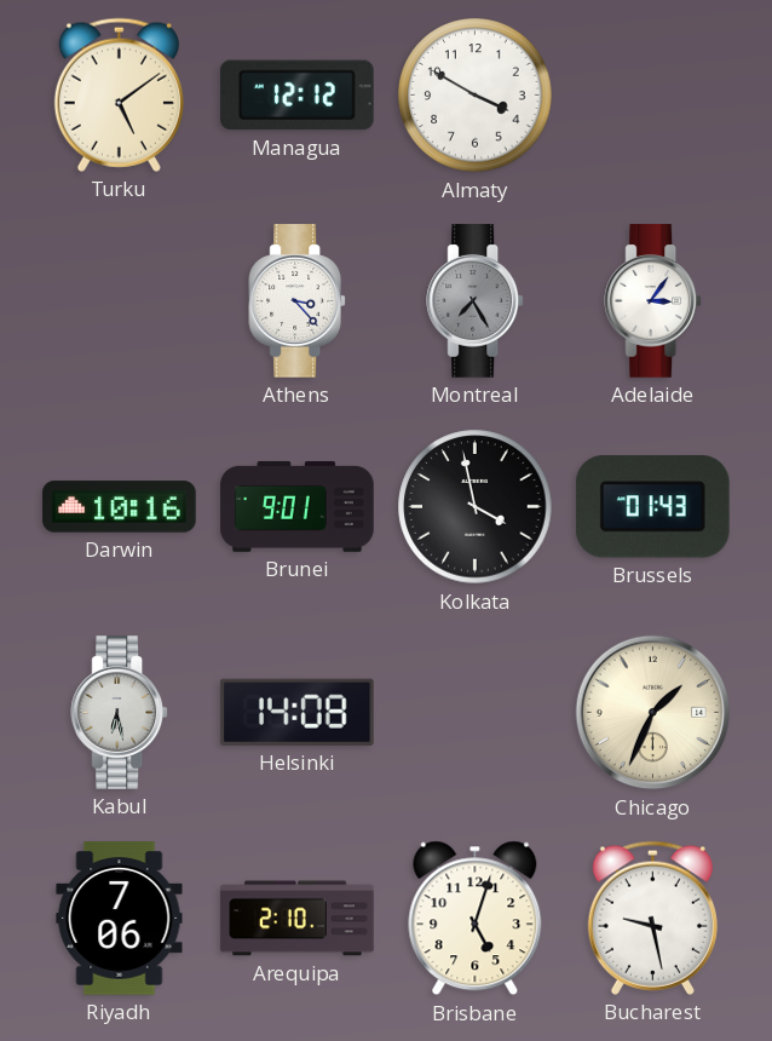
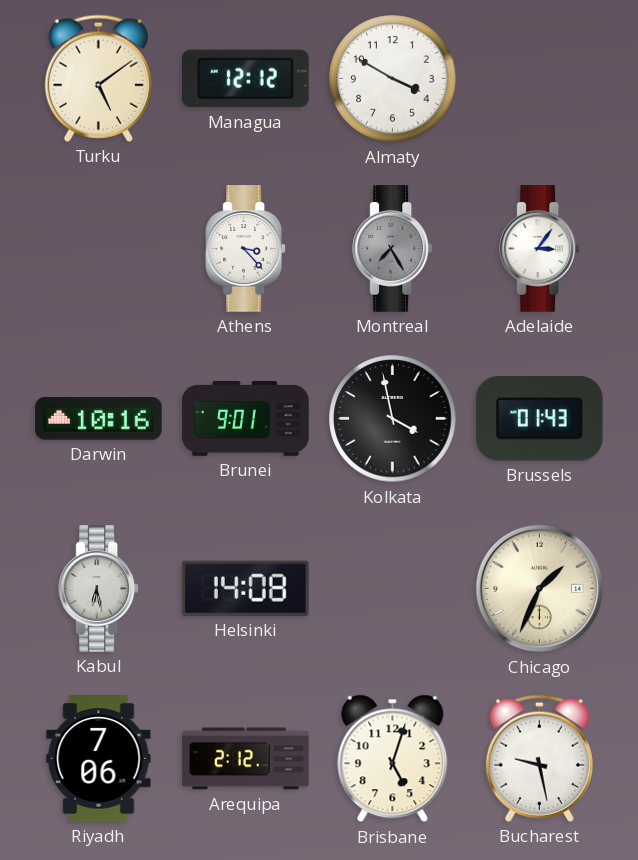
Arequipa: 2:10 -> 2:12
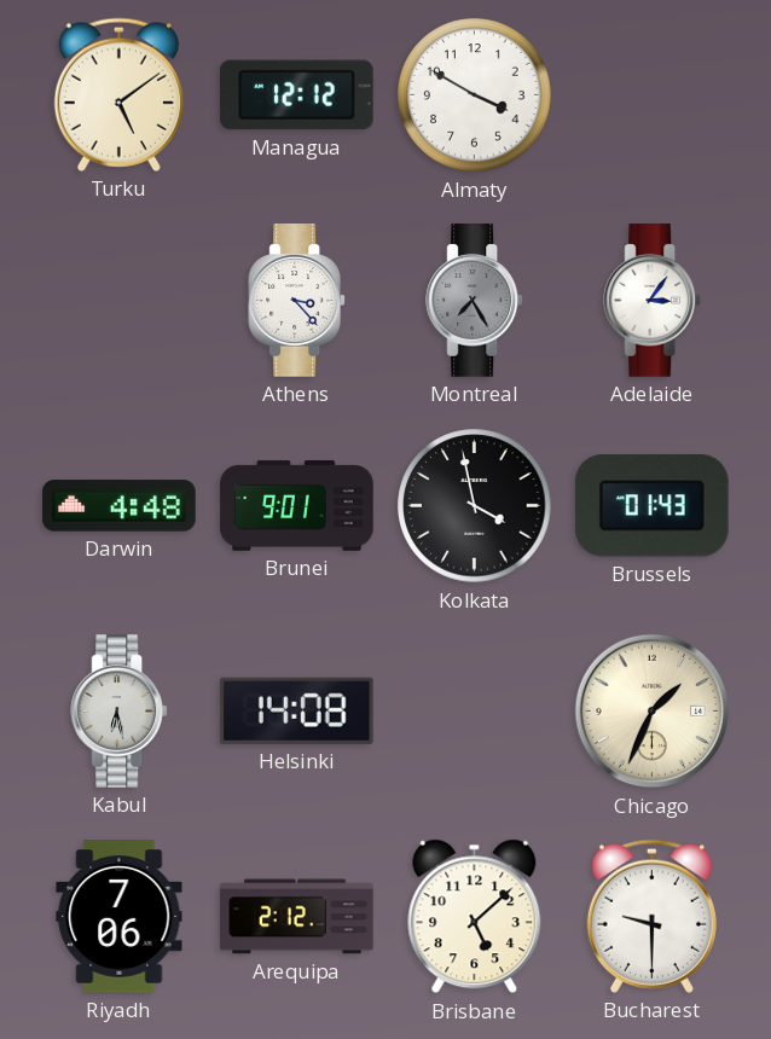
Darwin: 10:16 -> 4:48
Brisbane: 5:03 -> 5:08
Bucharest: 9:28 -> 9:30
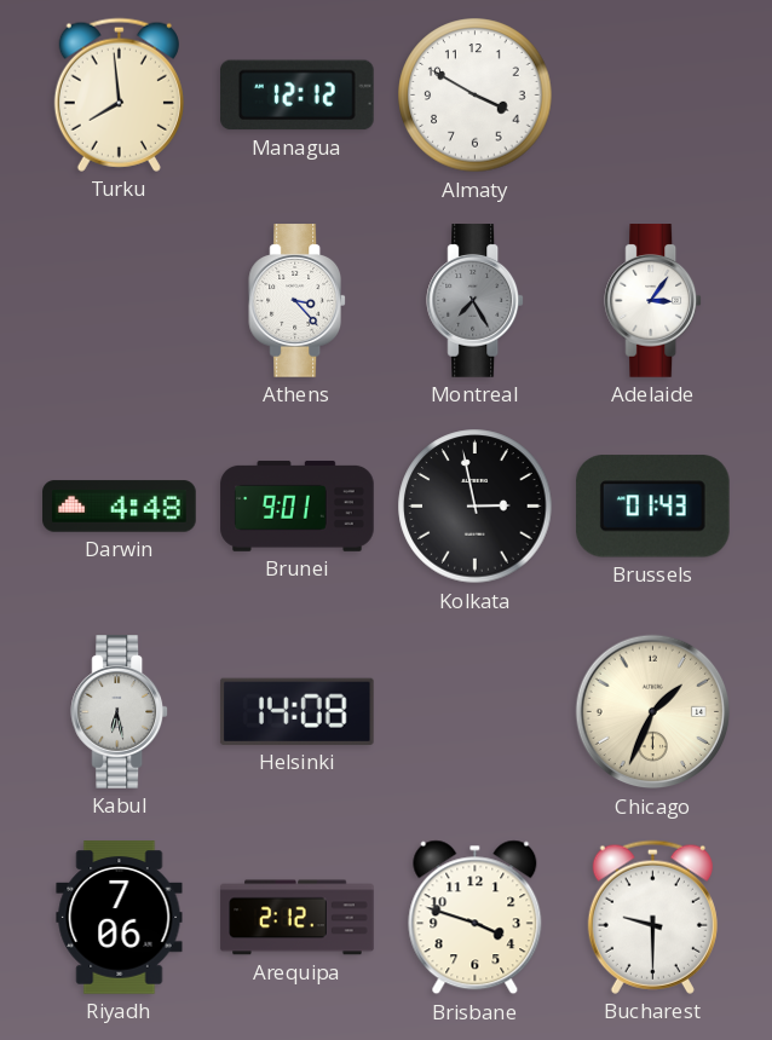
Turku: 5:09 -> 7:59
Kolkata: 3:58 -> 2:58
Brisbane: 5:08 -> 3:48
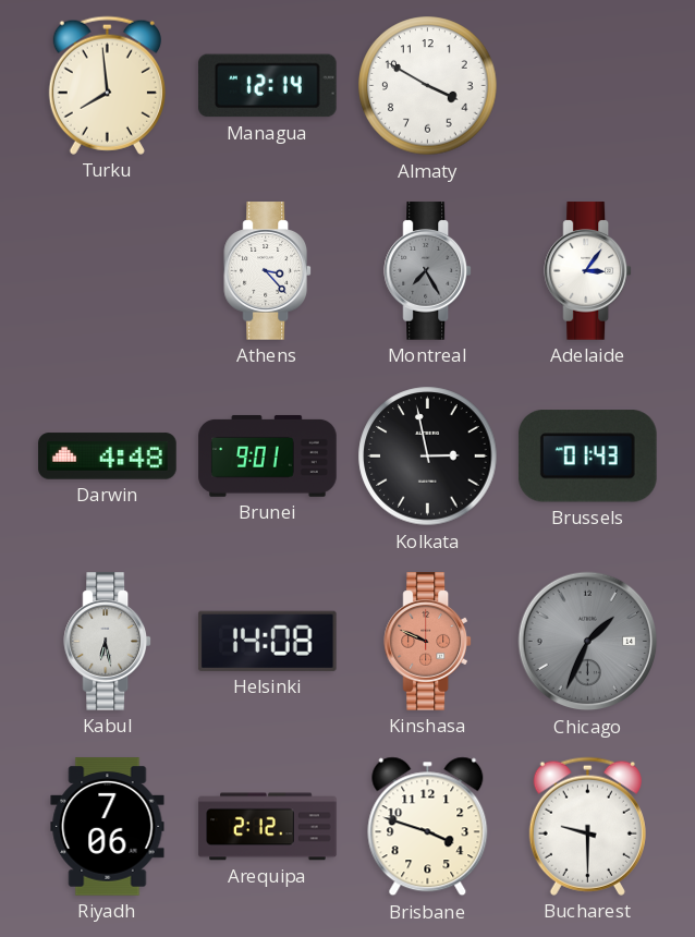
Managua: 12:12 -> 12:14
Kinshasa: none -> 9:49
Chicago dial: cream -> grey
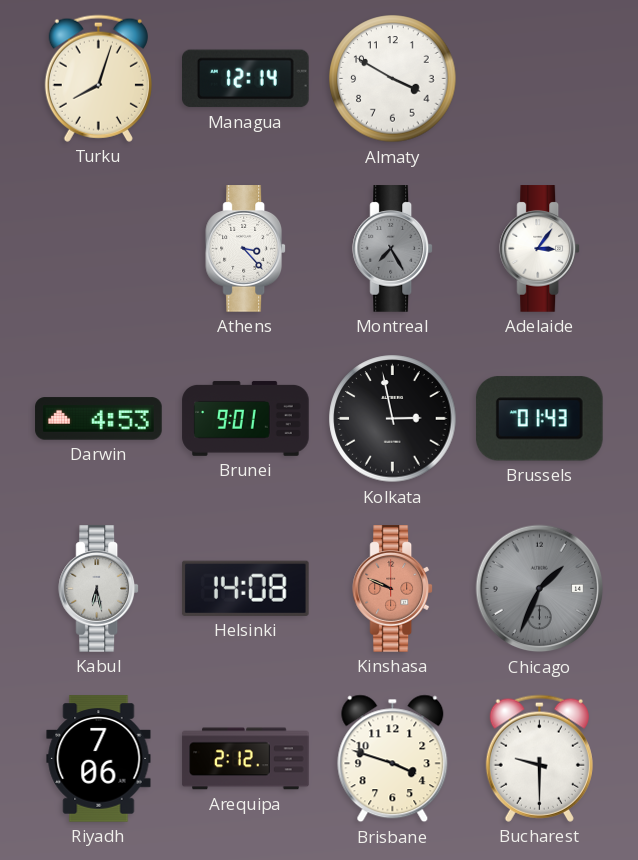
Turku: 7:59 -> 8:03
Darwin: 4:48 -> 4:53
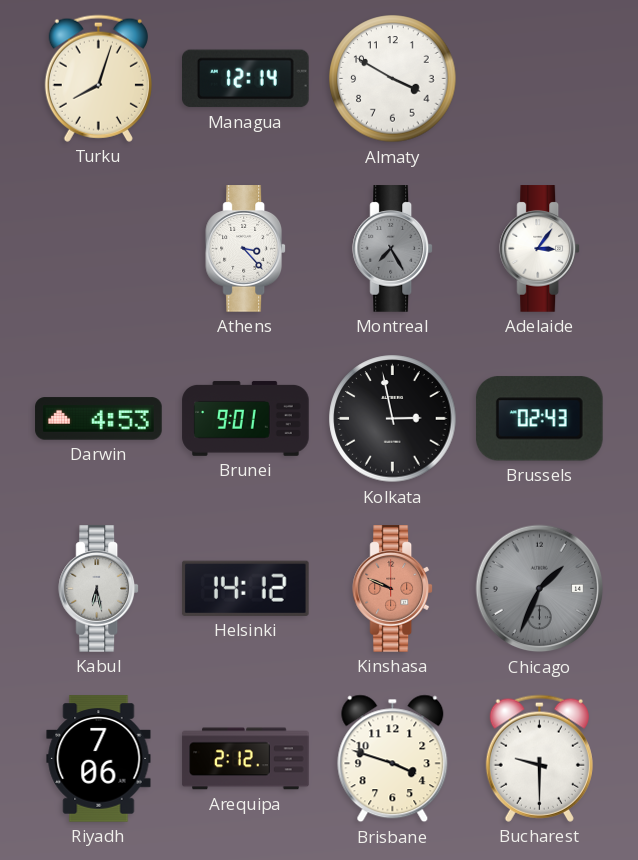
Brussels: 01:43 -> 02:43
Helsinki: 14:08 -> 14:12
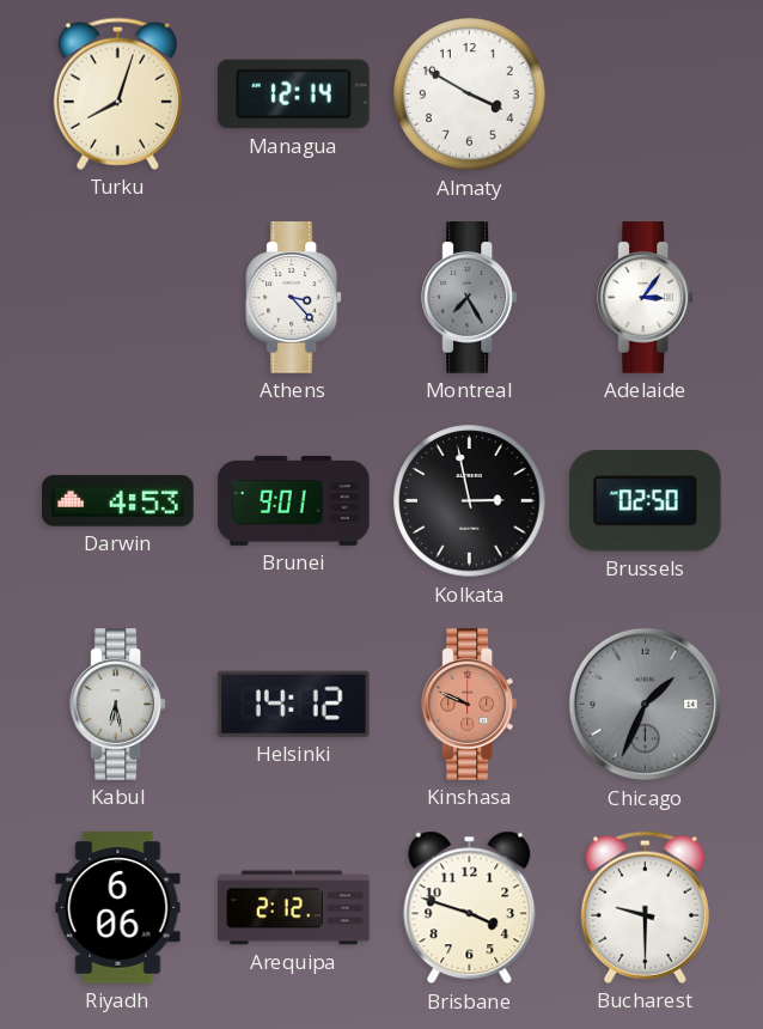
Brussels: 02:43 -> 02:50
Riyadh: 7:06 -> 6:06
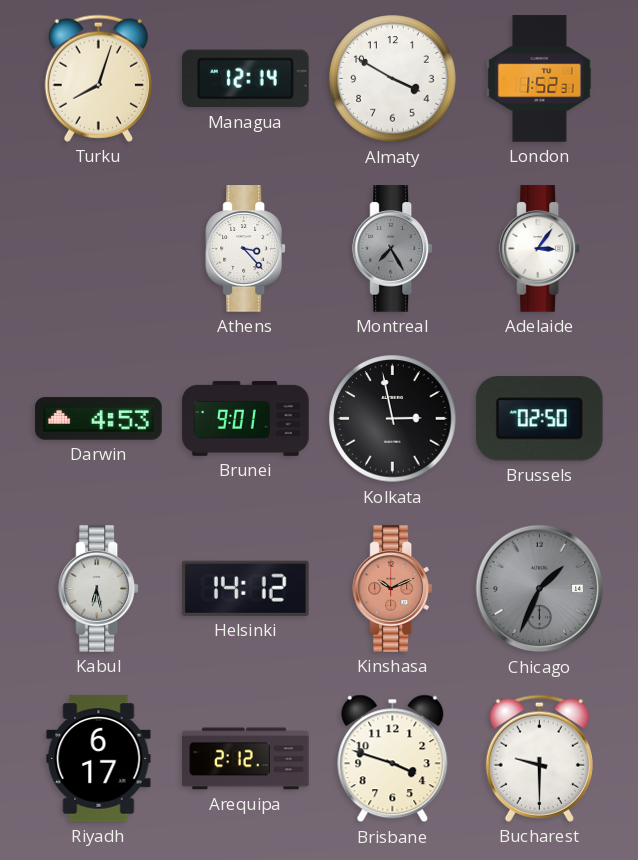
London: none -> 1:52
Kinshasa: 9:49 -> 10:11
Riyadh: 6:06 -> 6:17
